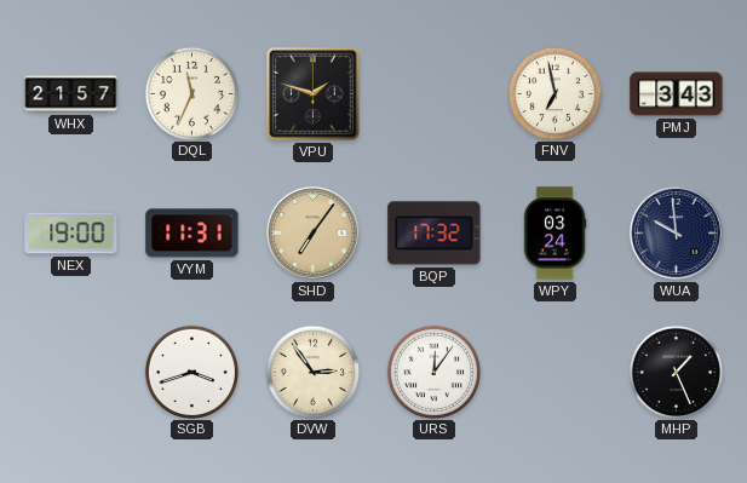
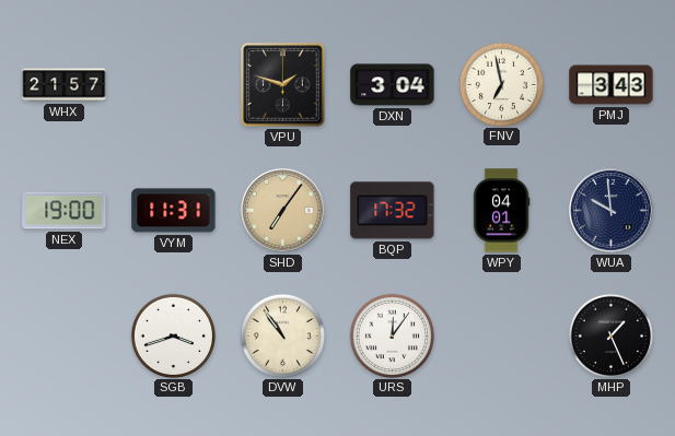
DQL: 11:34 -> none
DXN: none -> 3:04
WPY: 03:24 -> 04:01
DVW: 2:54 -> 10:54
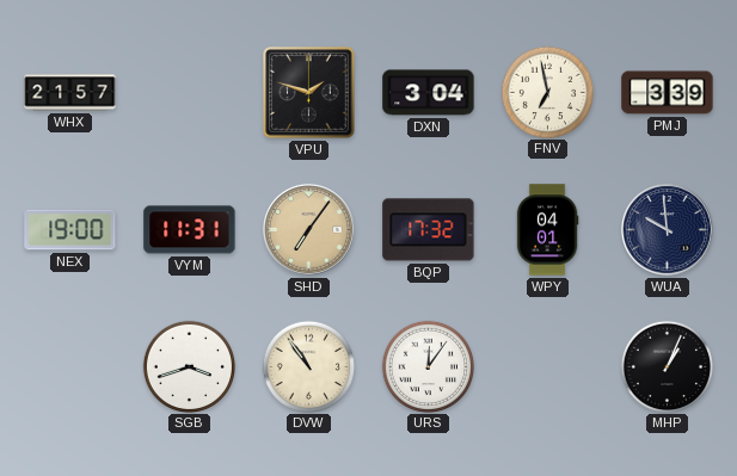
PMJ: 3:43 -> 3:39
MHP: 1:26 -> 1:04
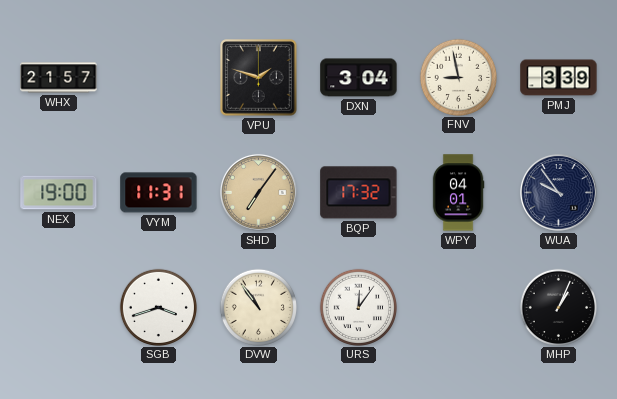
FNV: 6:58 -> 8:58
WUA: 9:59 -> 9:54
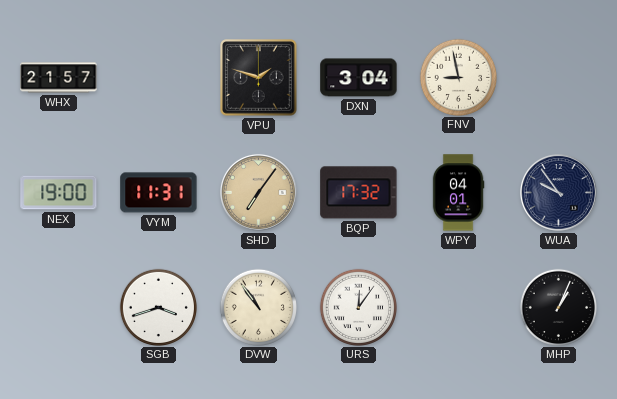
PMJ: 3:39 -> none
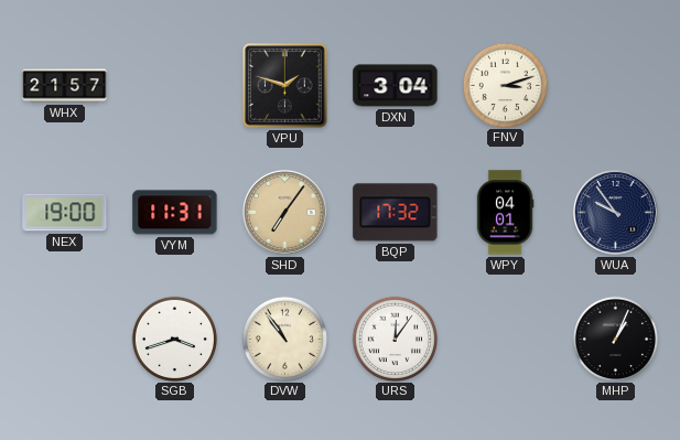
FNV: 8:58 -> 3:12
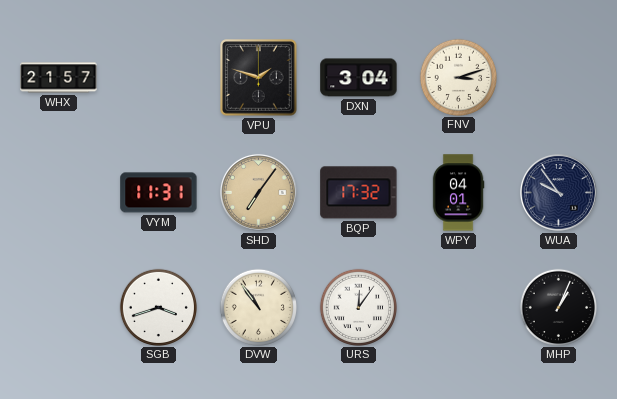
NEX: 19:00 -> none
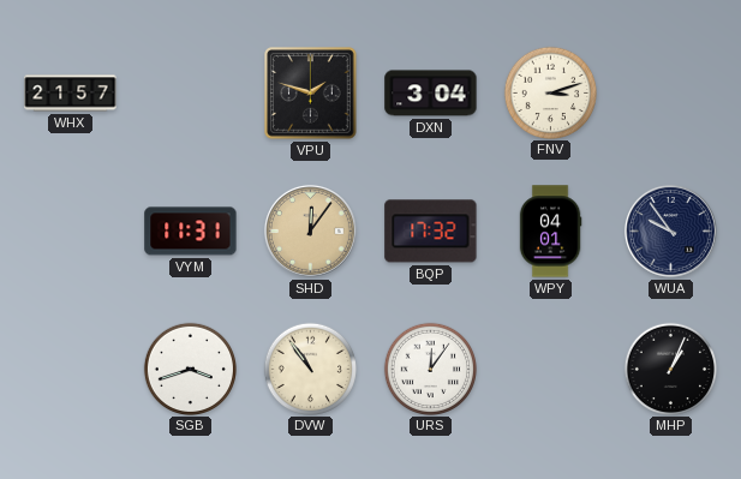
SHD: 7:06 -> 12:06
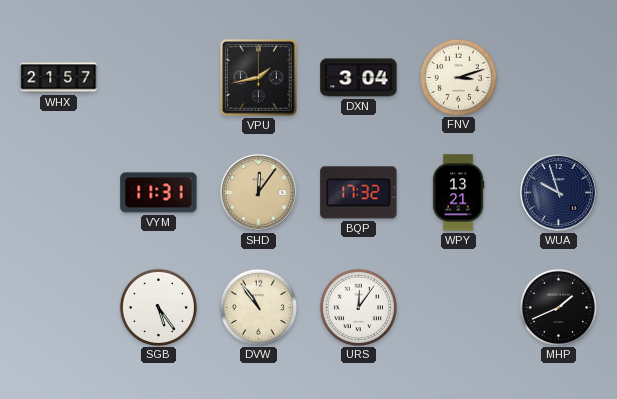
VPU: 1:48 -> 1:43
WPY: 04:01 -> 13:21
WUA: 9:54 -> 9:57
SGB: 3:42 -> 5:24
MHP: 1:04 -> 1:41
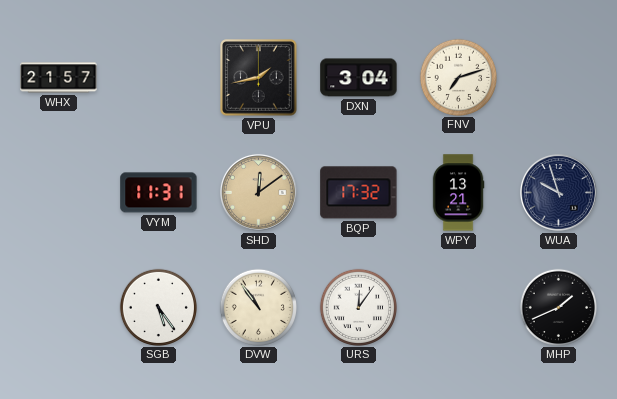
FNV: 3:12 -> 7:12
SHD: 12:06 -> 12:09
